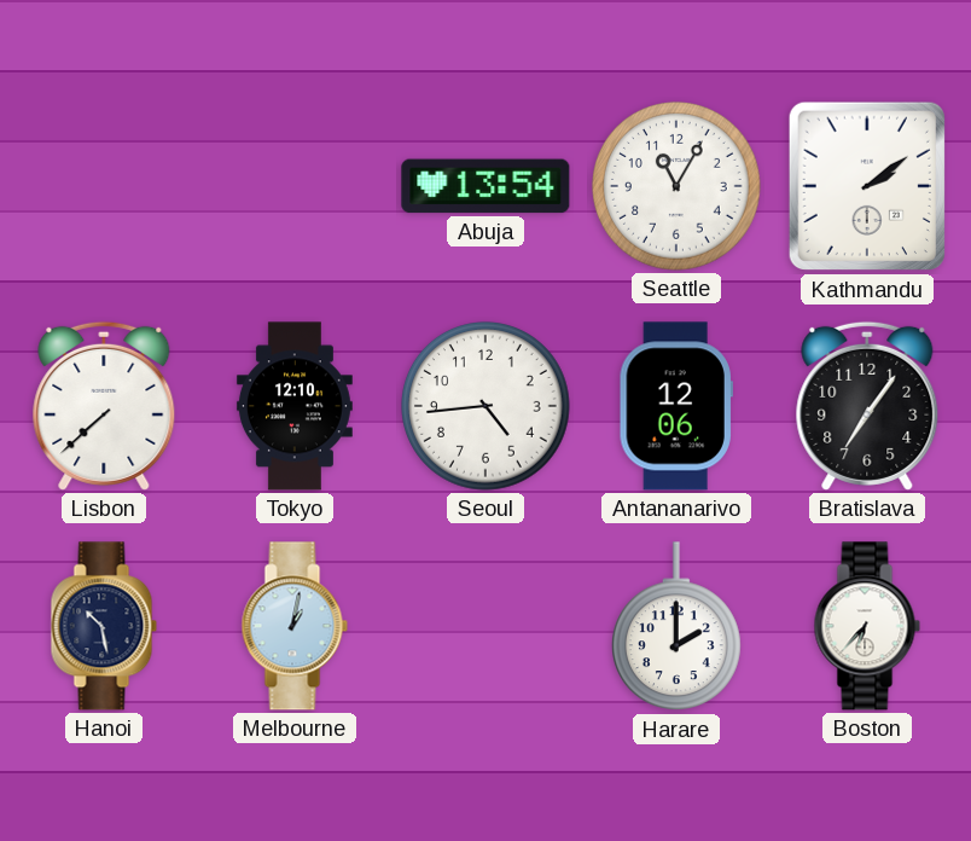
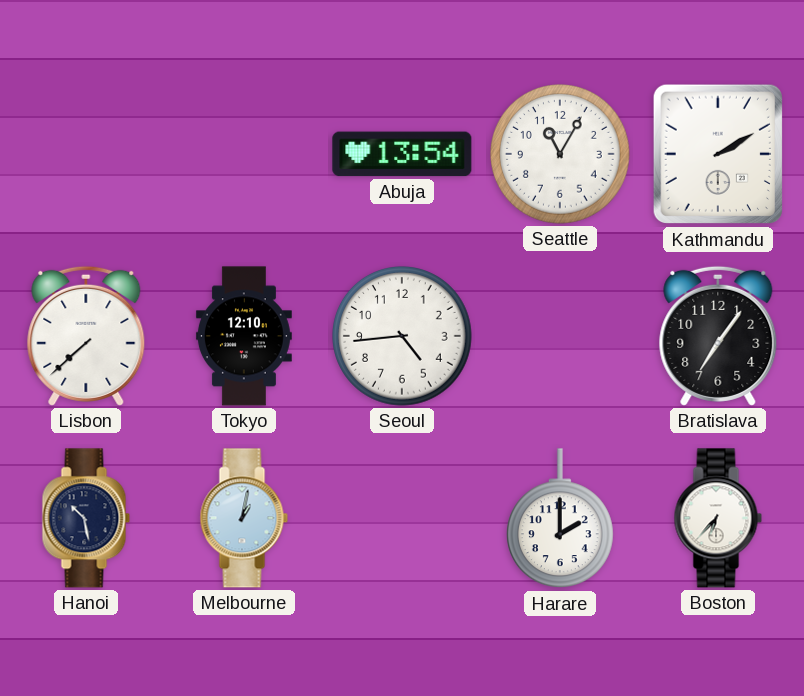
Kathmandu: 2:09 -> 2:10
Antananarivo: 12:06 -> none
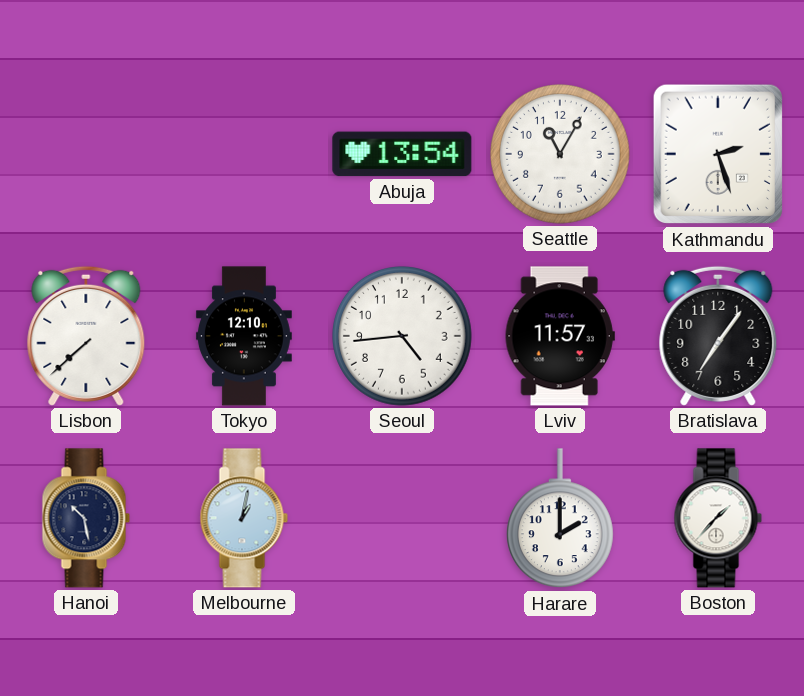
Kathmandu: 2:10 -> 2:27
Lviv: none -> 11:57
Boston: 6:37 -> 1:37
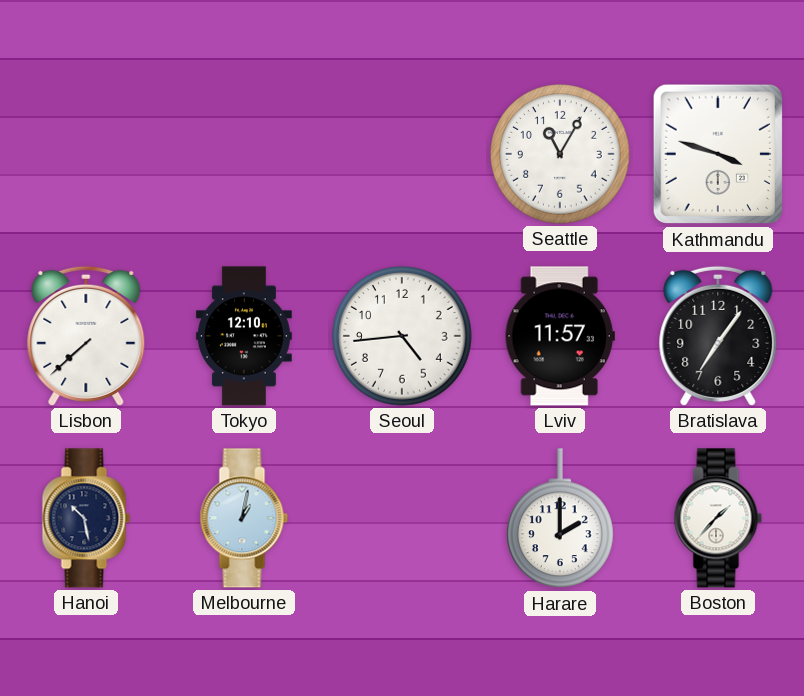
Abuja: 13:54 -> none
Kathmandu: 2:27 -> 3:48
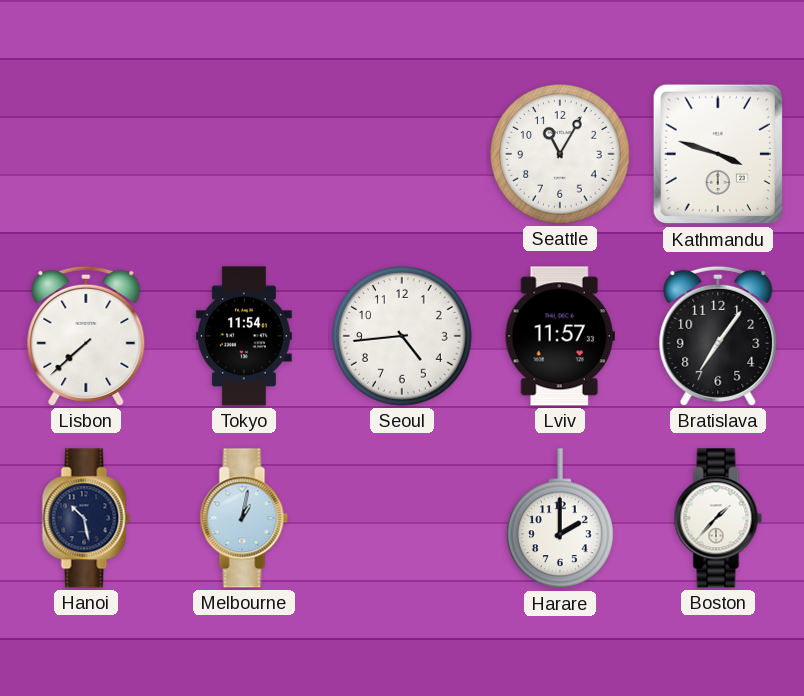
Tokyo: 12:10 -> 11:54
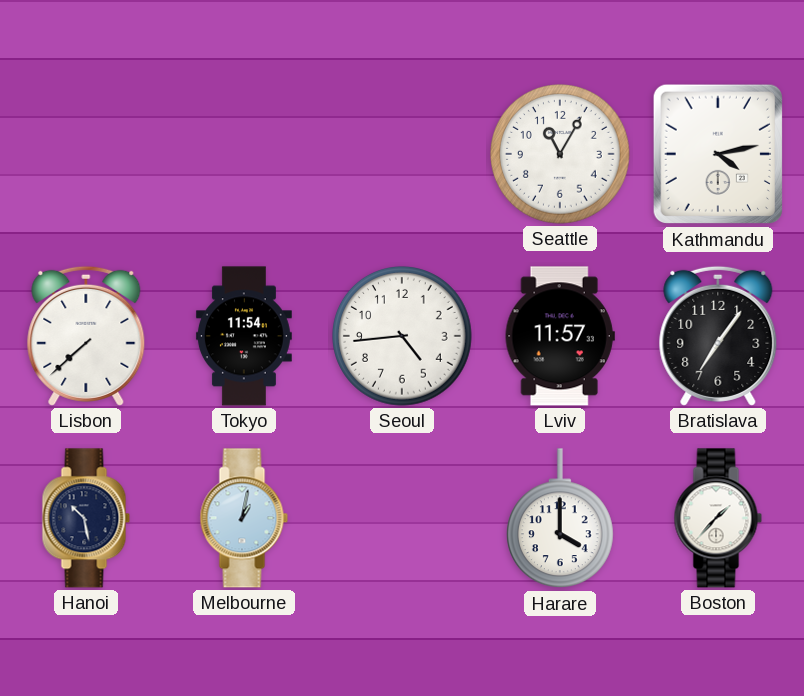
Kathmandu: 3:48 -> 4:13
Harare: 2:00 -> 4:00
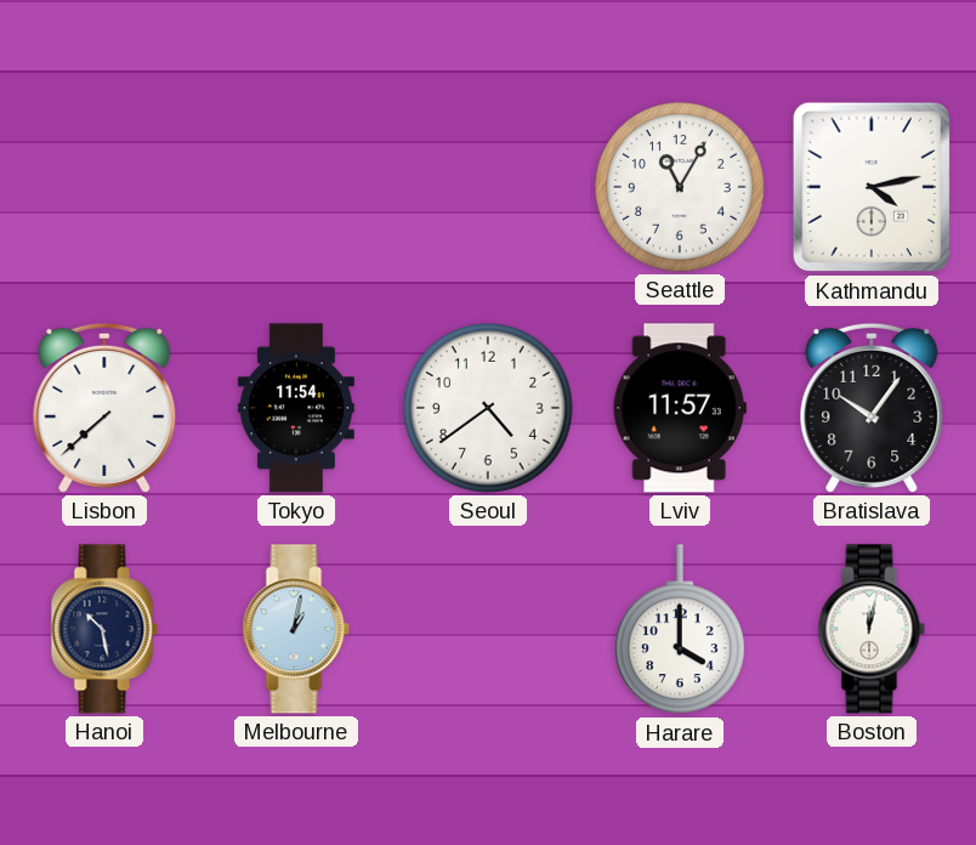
Seoul: 4:44 -> 4:39
Bratislava: 7:06 -> 10:06
Boston: 1:37 -> 12:02
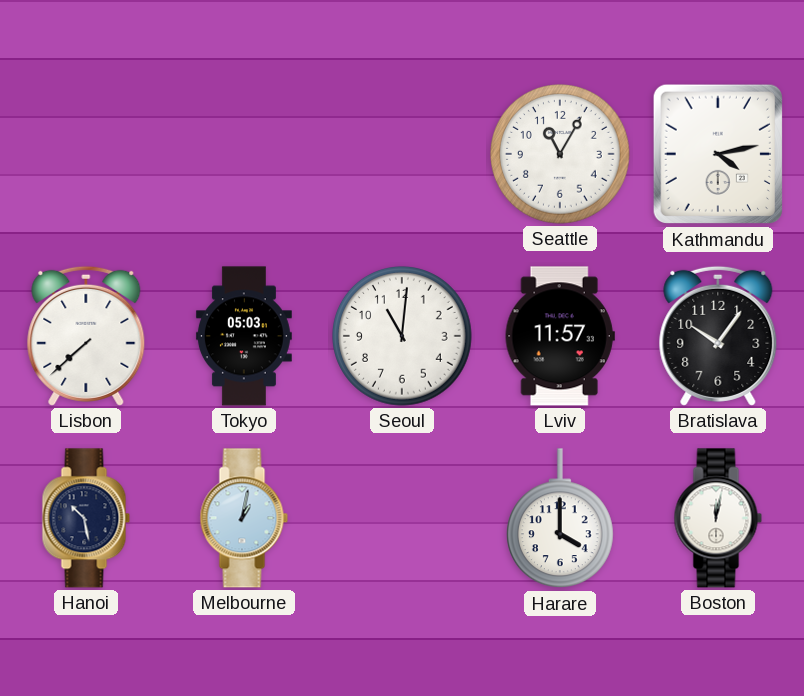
Tokyo: 11:54 -> 05:03
Seoul: 4:39 -> 11:01
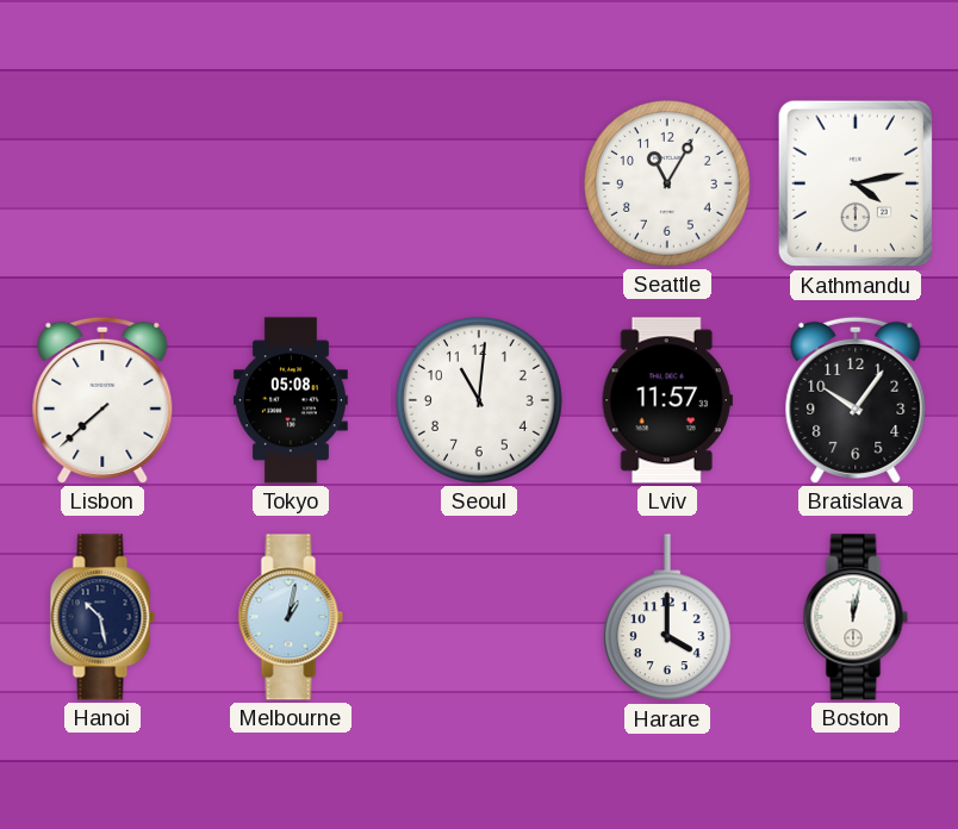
Tokyo: 05:03 -> 05:08
